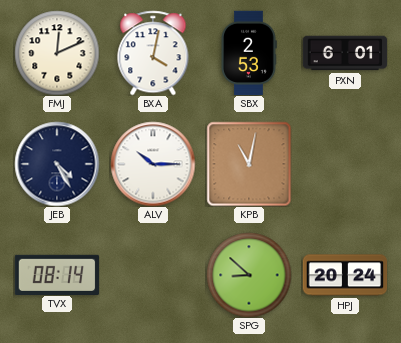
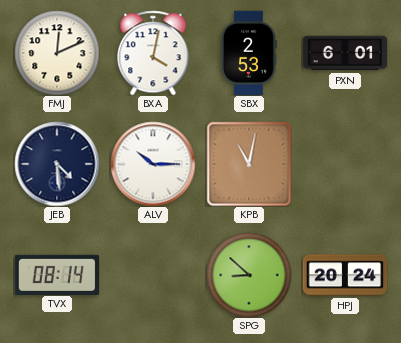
JEB: 4:25 -> 4:29
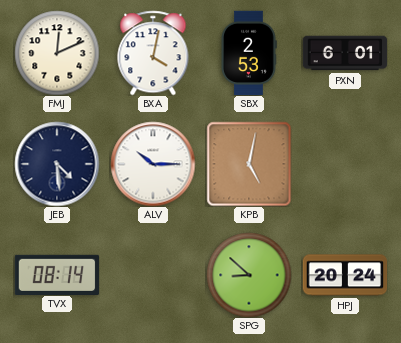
KPB: 11:02 -> 5:02
